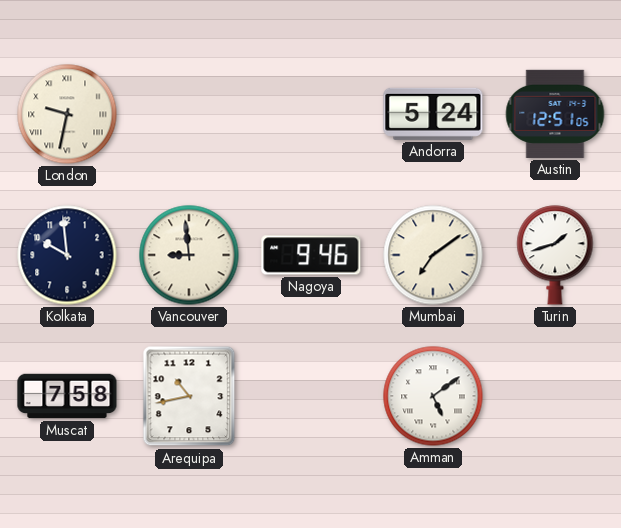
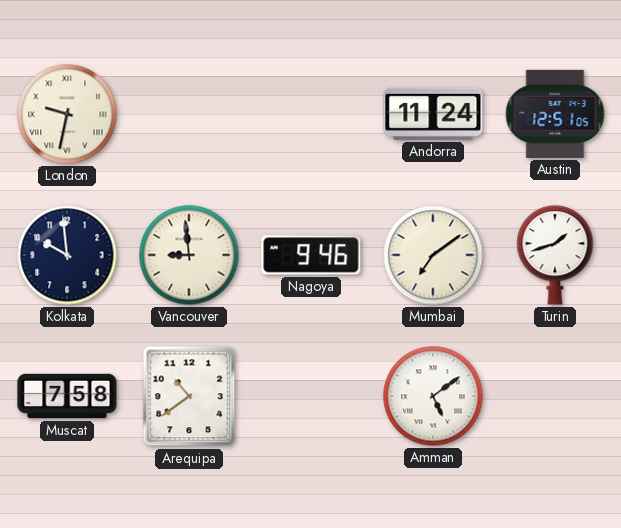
Andorra: 5:24 -> 11:24
Arequipa: 10:43 -> 10:39
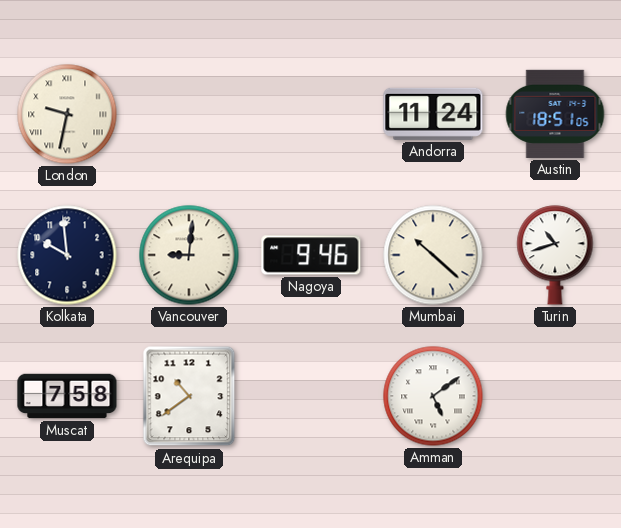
Austin: 12:51 -> 18:51
Vancouver: 8:59 -> 9:01
Mumbai: 7:09 -> 10:22
Turin: 1:42 -> 10:42
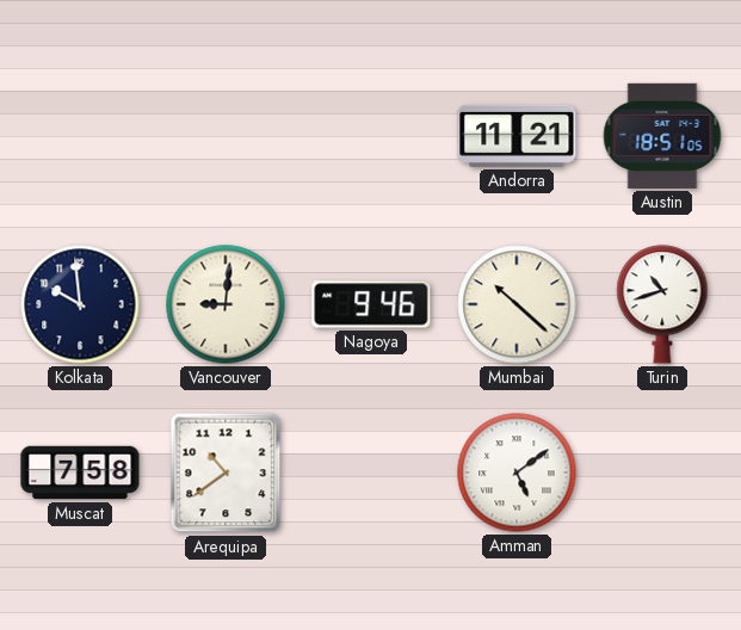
London: 9:32 -> none
Andorra: 11:24 -> 11:21
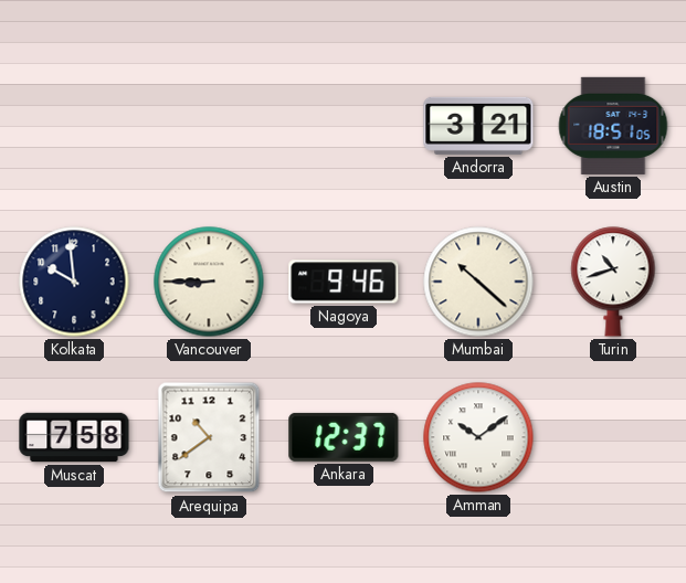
Andorra: 11:21 -> 3:21
Vancouver: 9:01 -> 8:45
Ankara: none -> 12:37
Amman: 5:09 -> 10:09
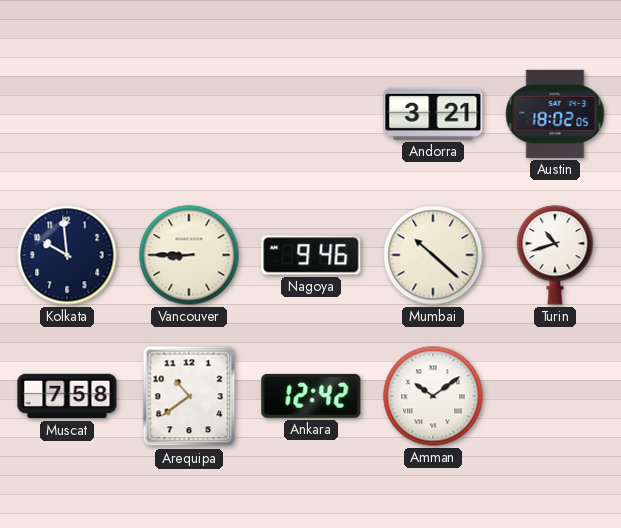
Austin: 18:51 -> 18:02
Ankara: 12:37 -> 12:42
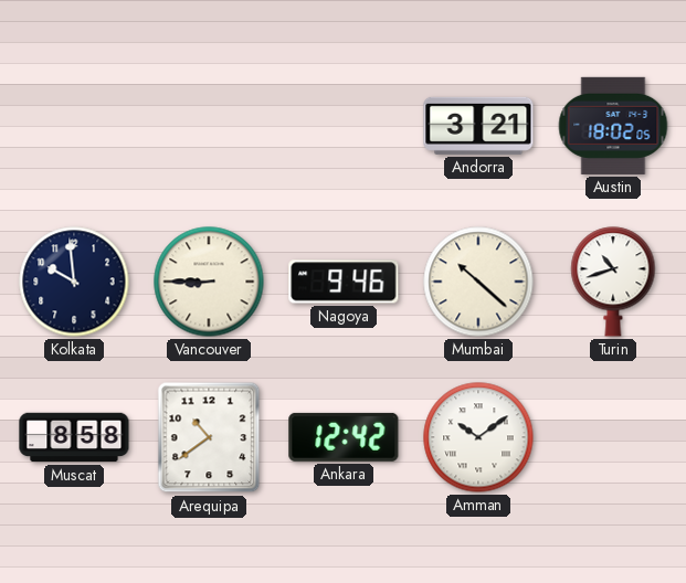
Muscat: 7:58 -> 8:58
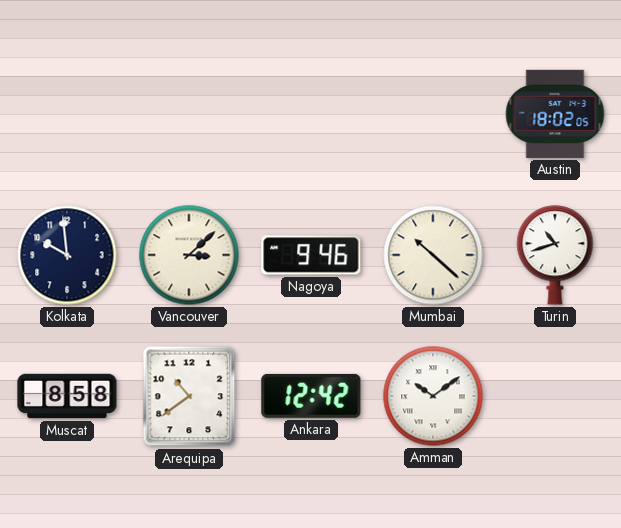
Andorra: 3:21 -> none
Vancouver: 8:45 -> 3:08
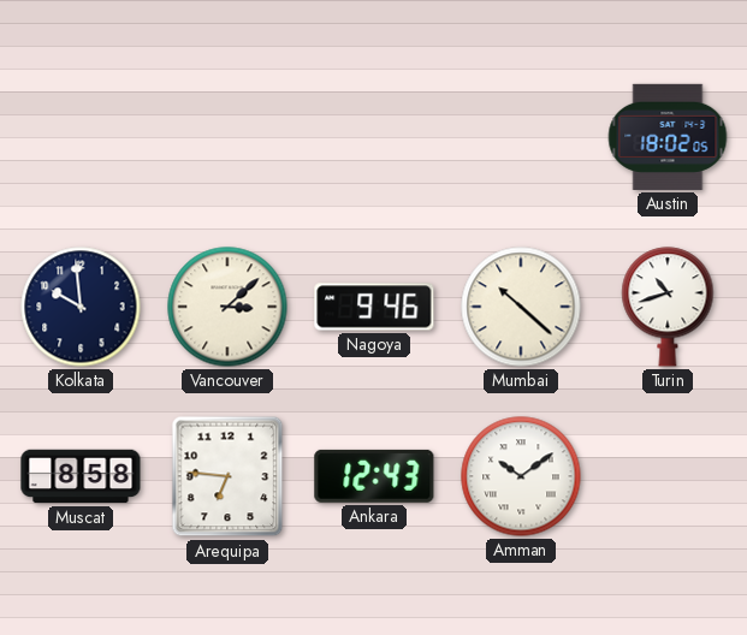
Arequipa: 10:39 -> 6:46
Ankara: 12:42 -> 12:43
